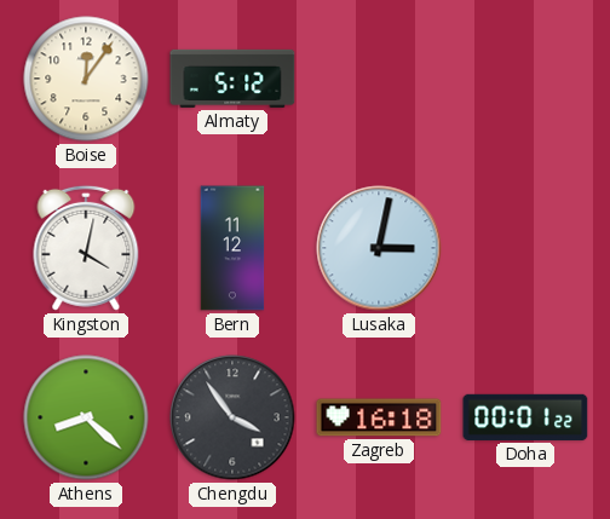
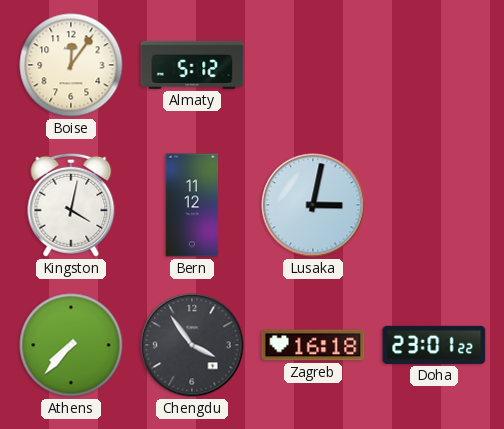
Athens: 8:22 -> 7:37
Doha: 00:01 -> 23:01
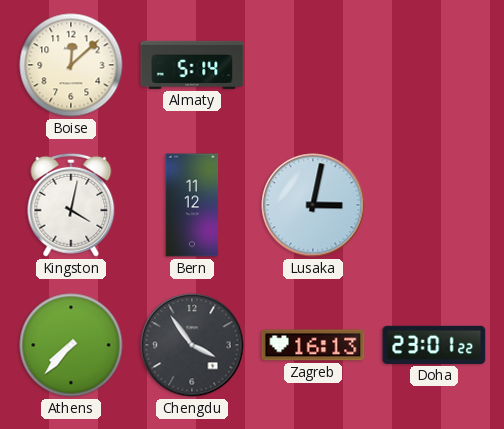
Boise: 12:06 -> 12:08
Almaty: 5:12 -> 5:14
Zagreb: 16:18 -> 16:13
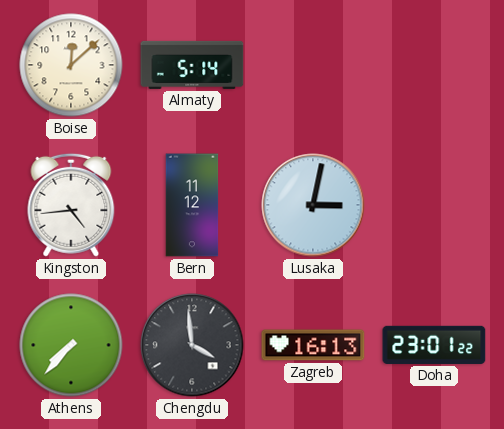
Kingston: 4:02 -> 4:44
Chengdu: 3:54 -> 3:59
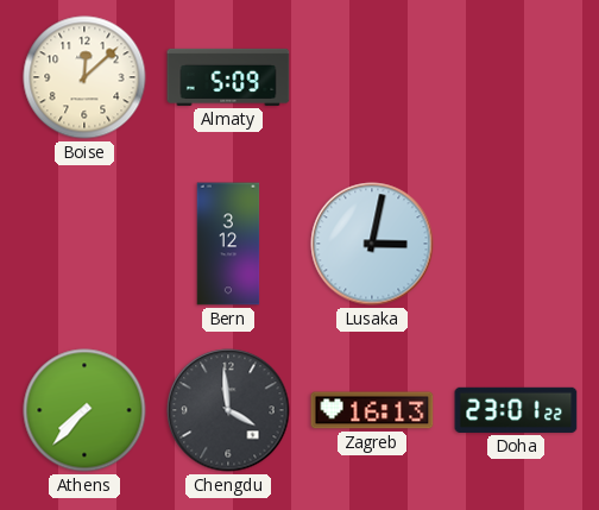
Almaty: 5:14 -> 5:09
Kingston: 4:44 -> none
Bern: 11:12 -> 3:12
